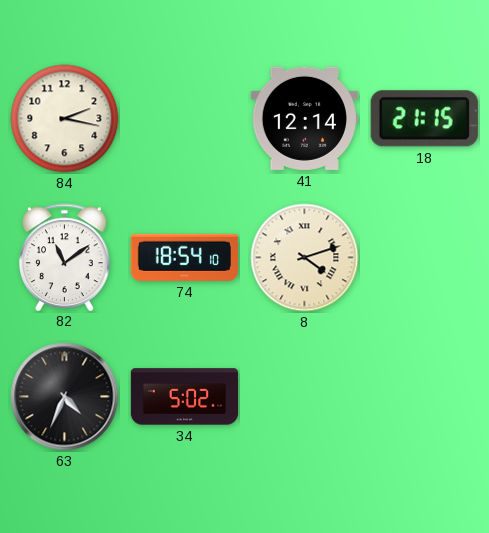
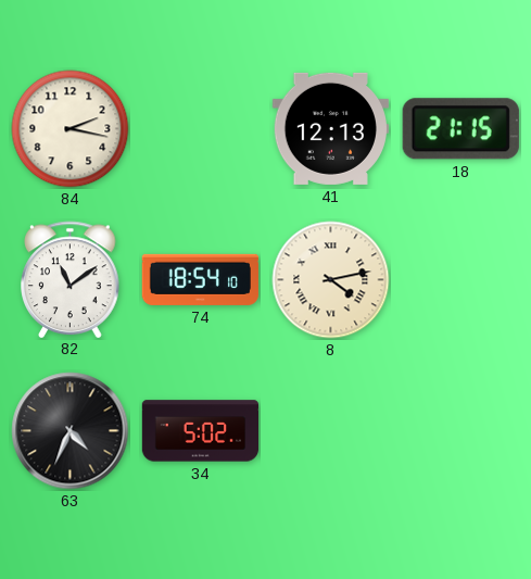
41: 12:14 -> 12:13
8: 4:12 -> 4:13
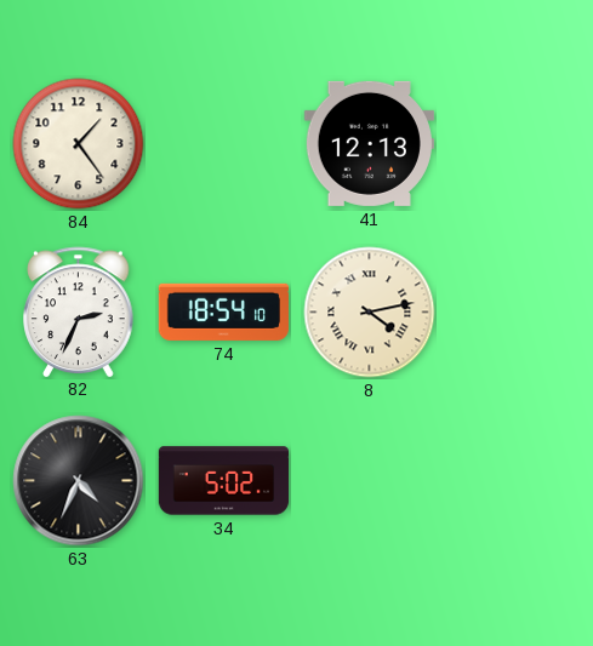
84: 2:17 -> 1:24
18: 21:15 -> none
82: 11:09 -> 2:34
